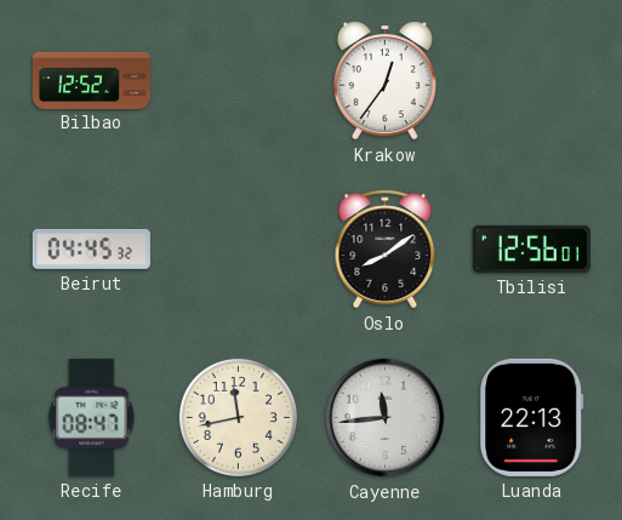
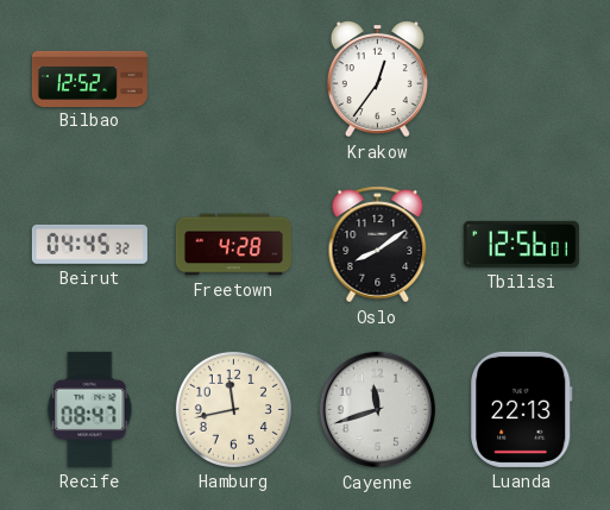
Freetown: none -> 4:28
Cayenne: 11:44 -> 11:42
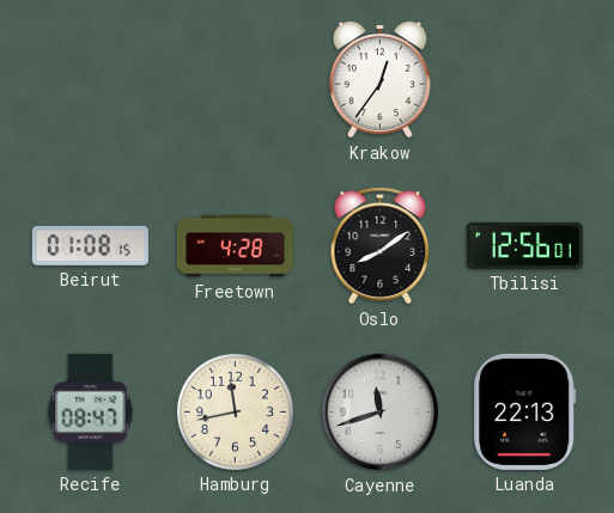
Bilbao: 12:52 -> none
Beirut: 04:45 -> 01:08
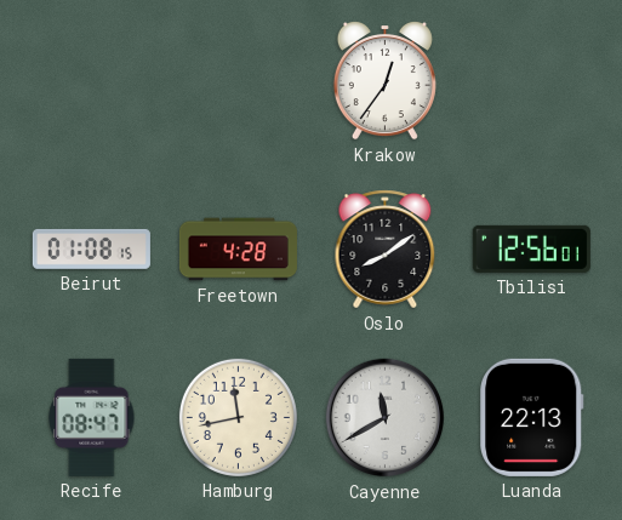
Cayenne: 11:42 -> 11:40
